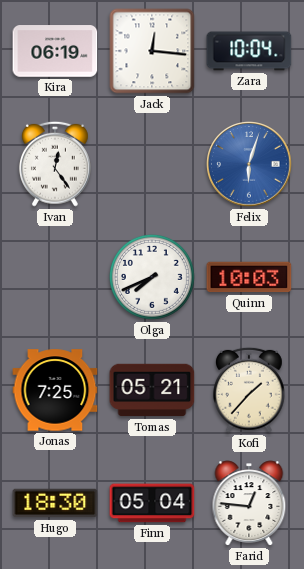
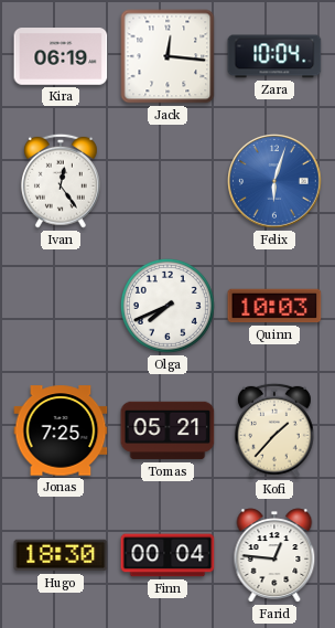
Finn: 05:04 -> 00:04
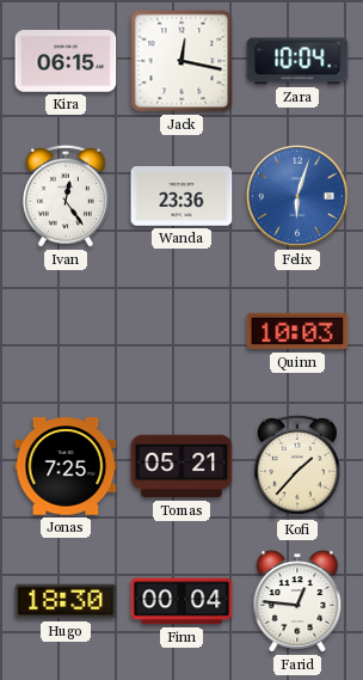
Kira: 06:19 -> 06:15
Jack: 12:16 -> 12:17
Wanda: none -> 23:36
Olga: 7:41 -> none
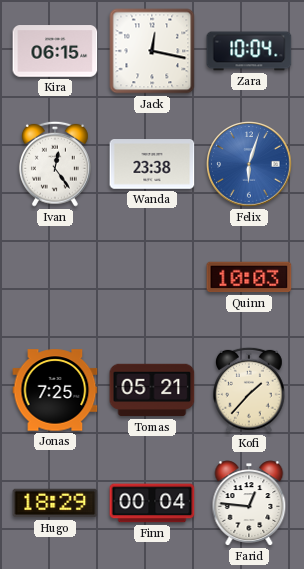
Wanda: 23:36 -> 23:38
Hugo: 18:30 -> 18:29
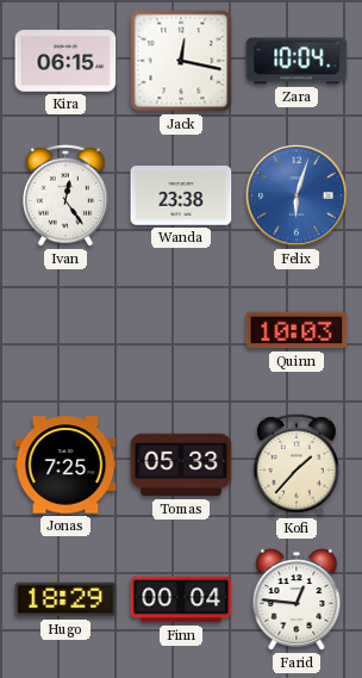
Tomas: 05:21 -> 05:33
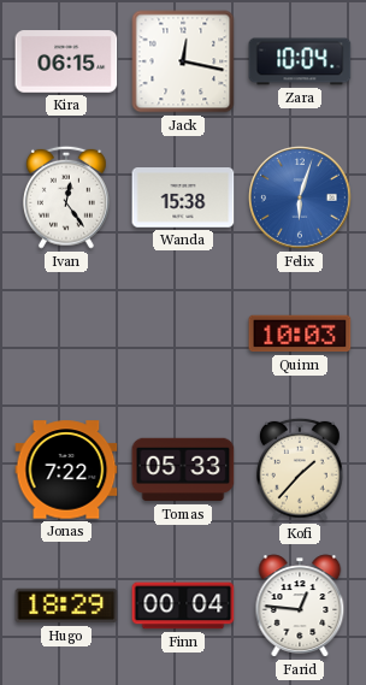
Wanda: 23:38 -> 15:38
Jonas: 7:25 -> 7:22
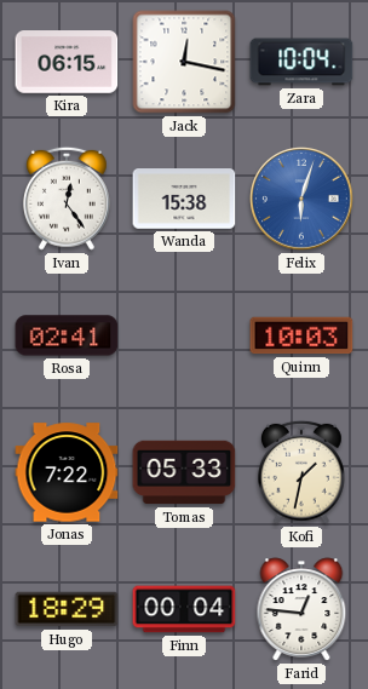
Rosa: none -> 02:41
Kofi: 1:37 -> 1:32
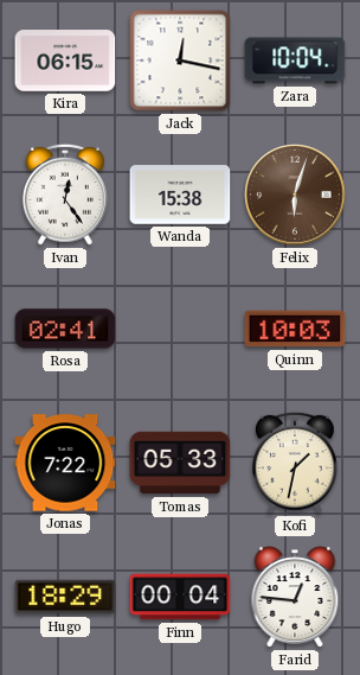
Felix dial: blue -> brown
